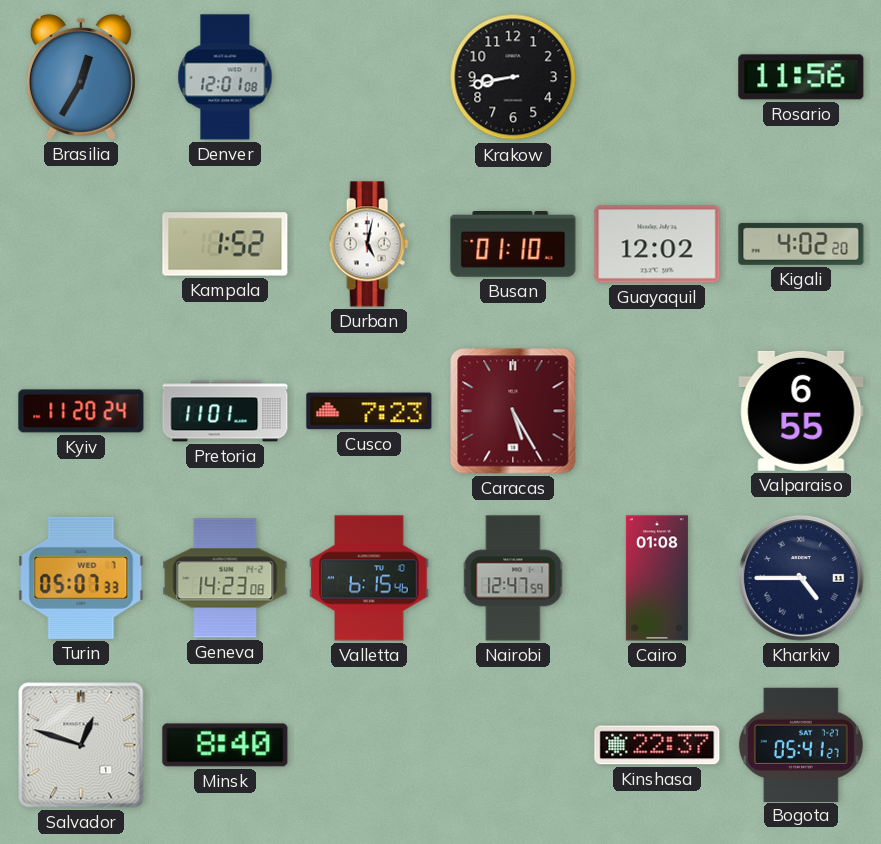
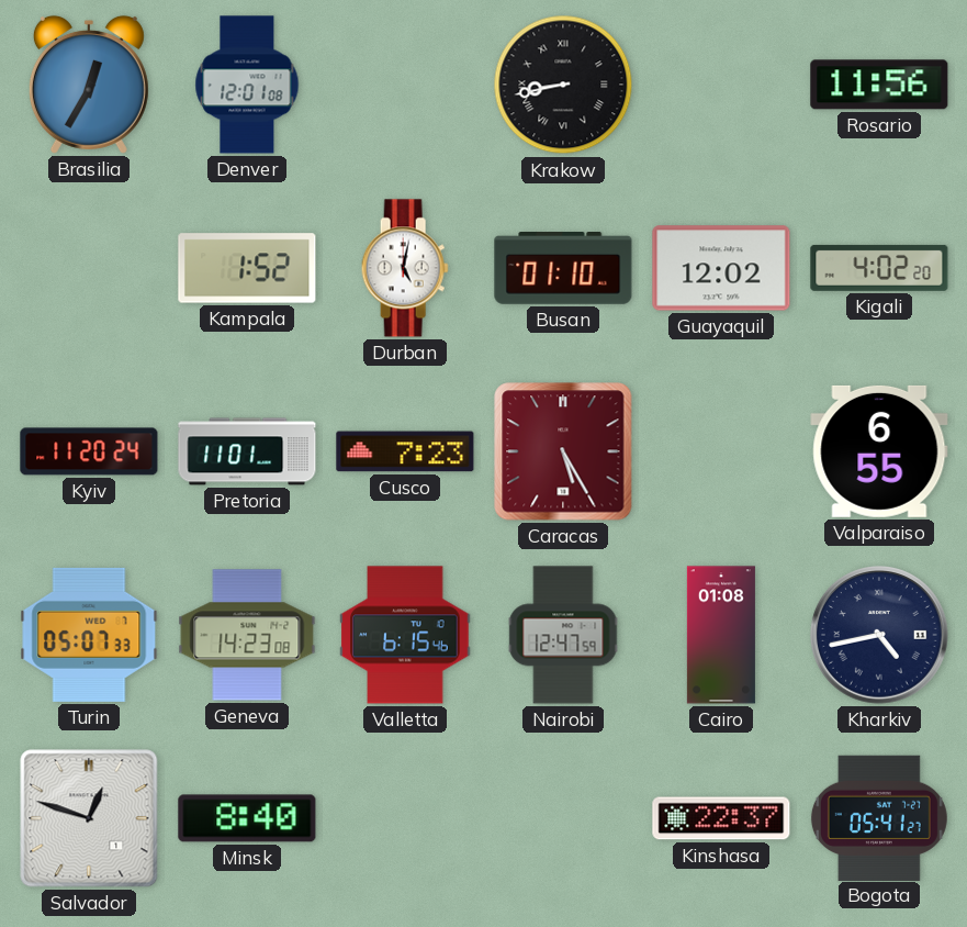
Krakow numerals: Arabic -> Roman
Kharkiv: 4:45 -> 4:43
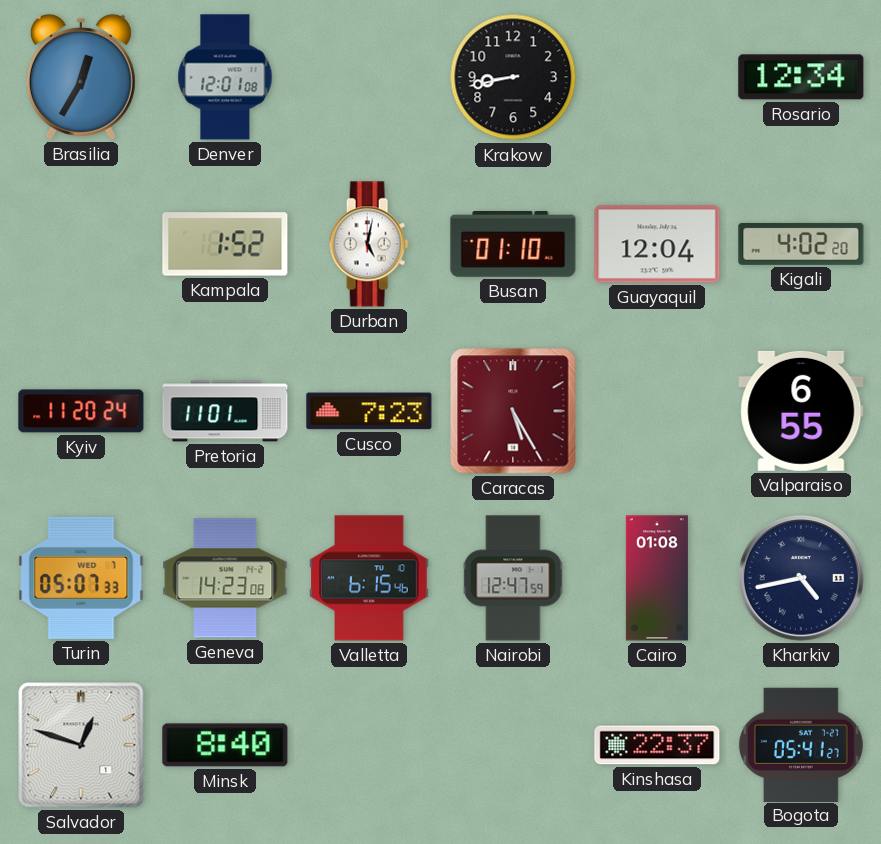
Krakow numerals: Roman -> Arabic
Rosario: 11:56 -> 12:34
Guayaquil: 12:02 -> 12:04
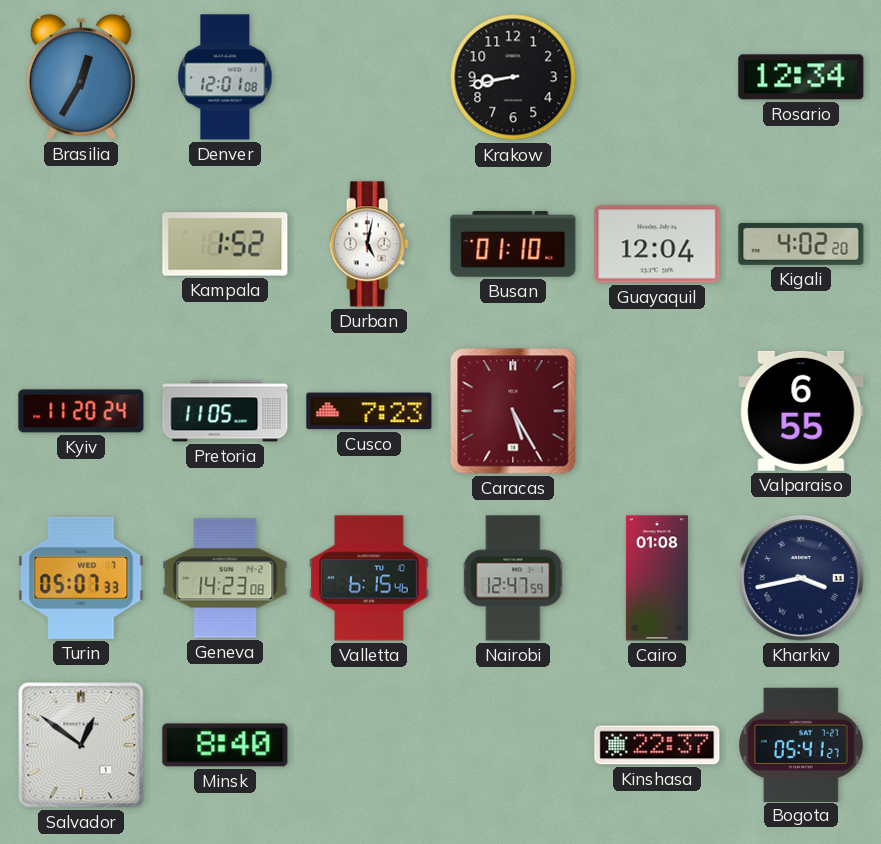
Pretoria: 11:01 -> 11:05
Kharkiv: 4:43 -> 3:43
Salvador: 12:48 -> 12:51
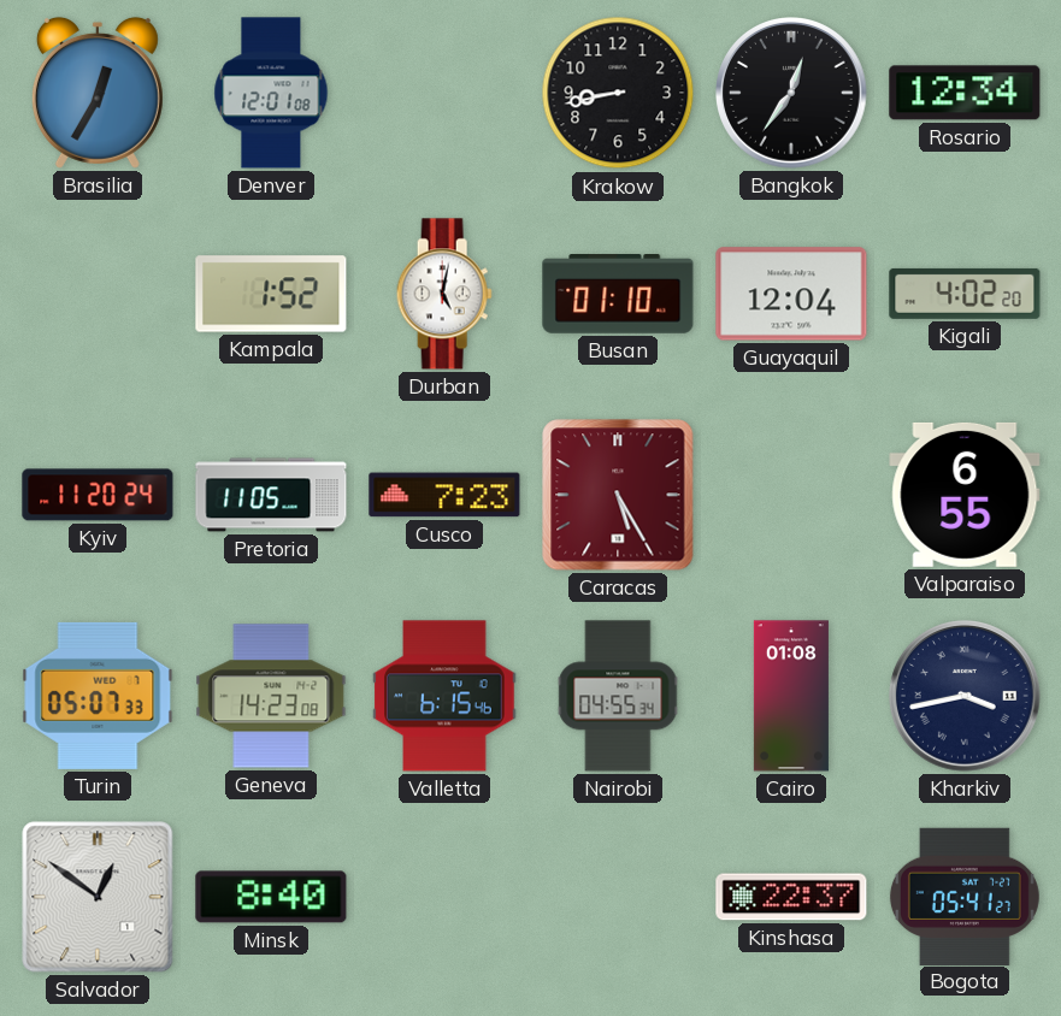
Bangkok: none -> 12:36
Nairobi: 12:47 -> 04:55
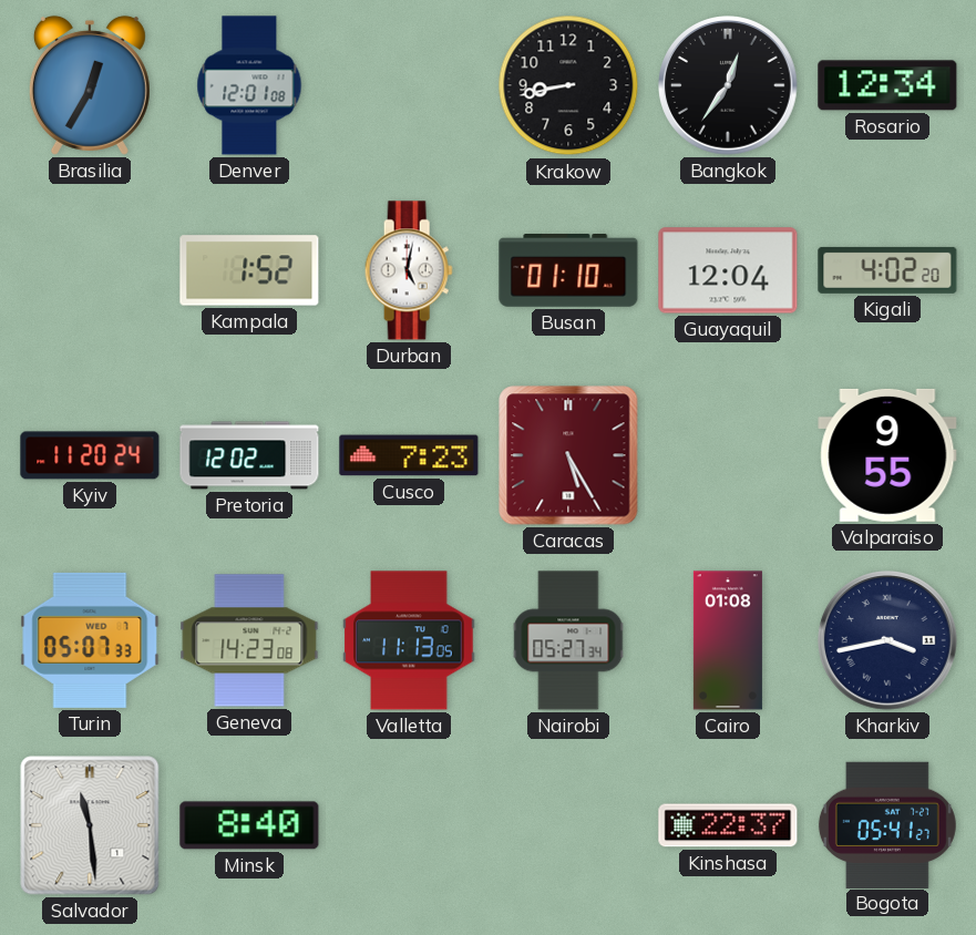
Pretoria: 11:05 -> 12:02
Valparaiso: 6:55 -> 9:55
Valletta: 6:15 -> 11:13
Nairobi: 04:55 -> 05:27
Salvador: 12:51 -> 11:29
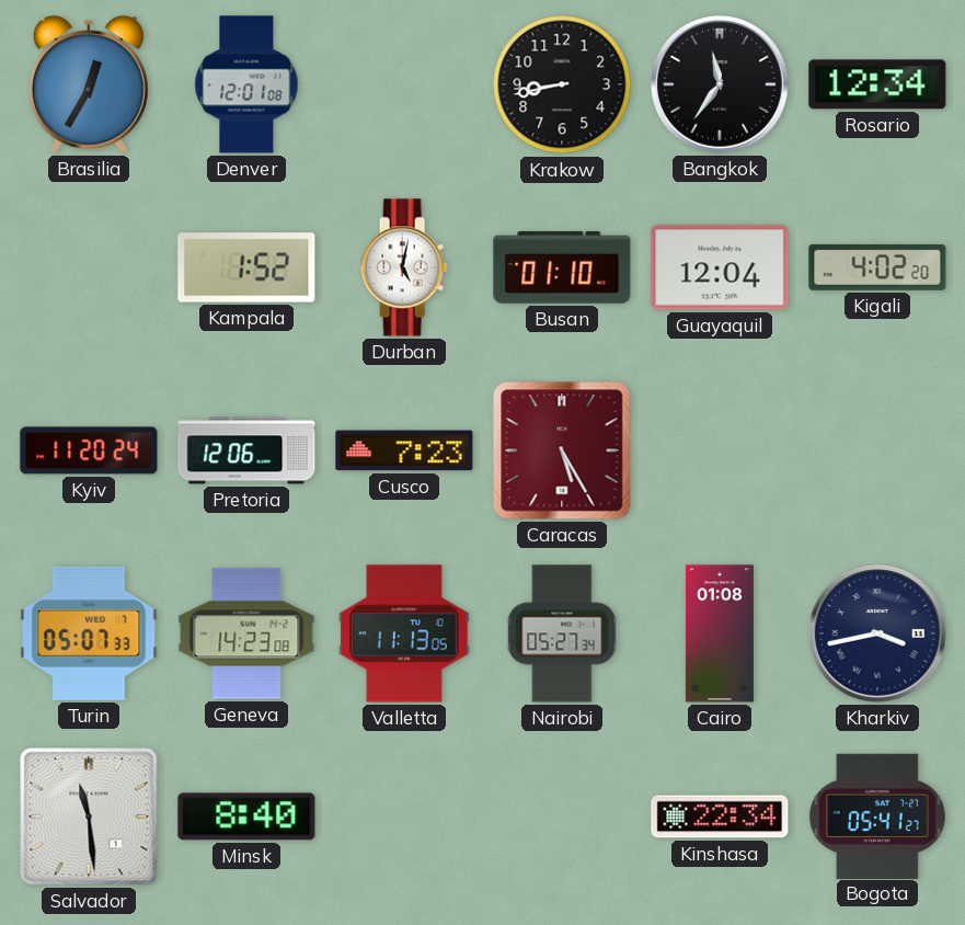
Bangkok: 12:36 -> 11:36
Pretoria: 12:02 -> 12:06
Valparaiso: 9:55 -> none
Kinshasa: 22:37 -> 22:34
